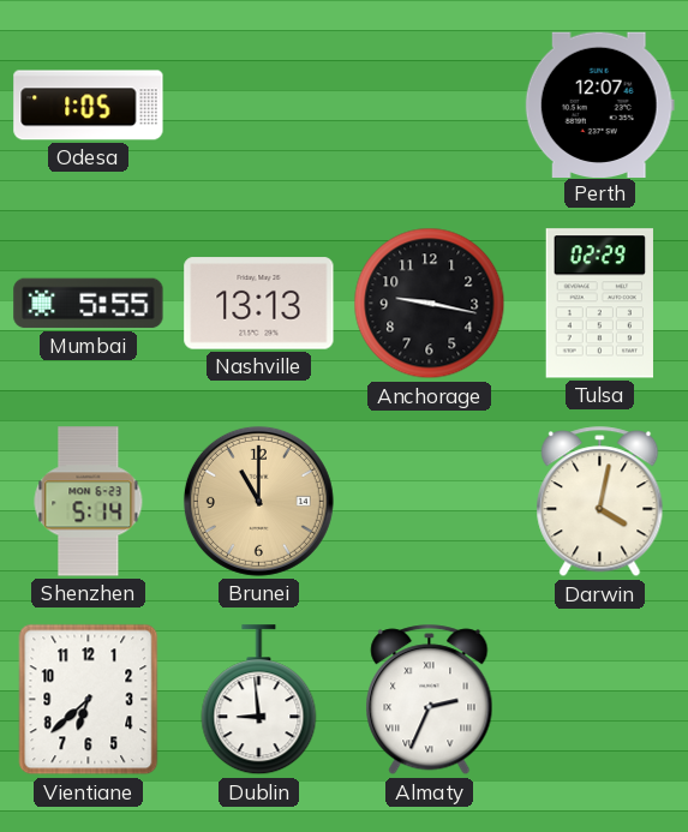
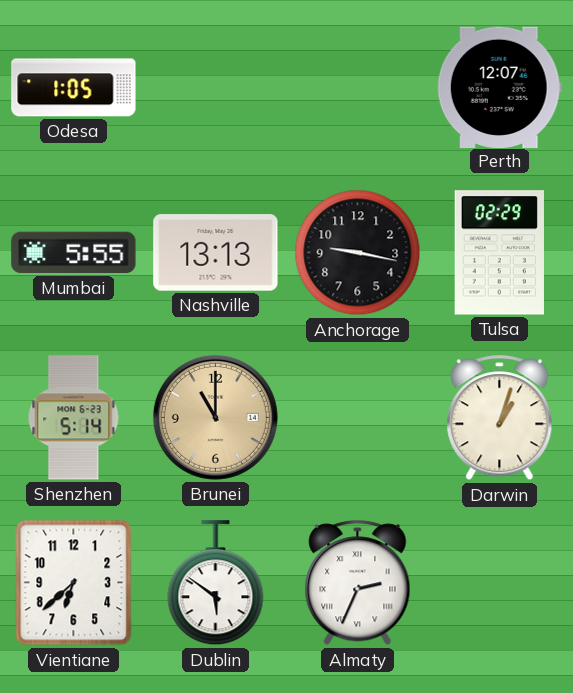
Darwin: 4:02 -> 1:03
Dublin: 8:59 -> 5:51
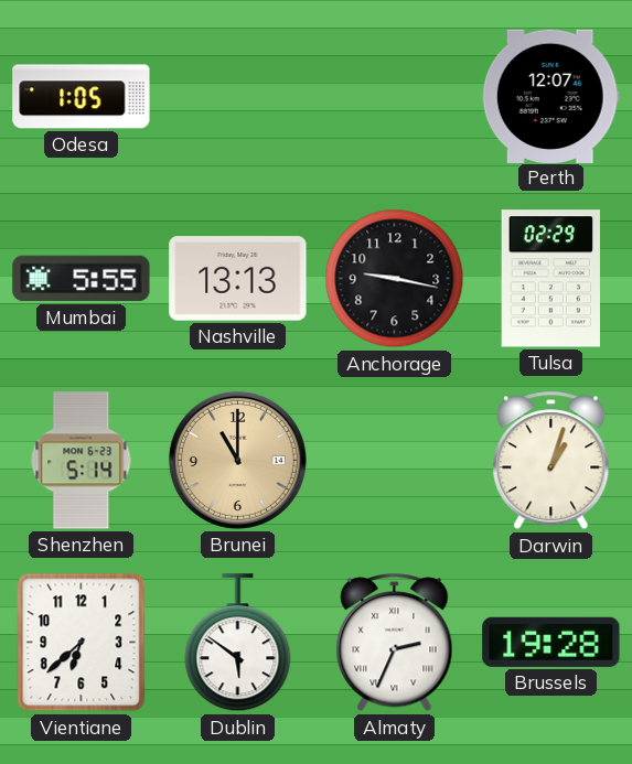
Brussels: none -> 19:28
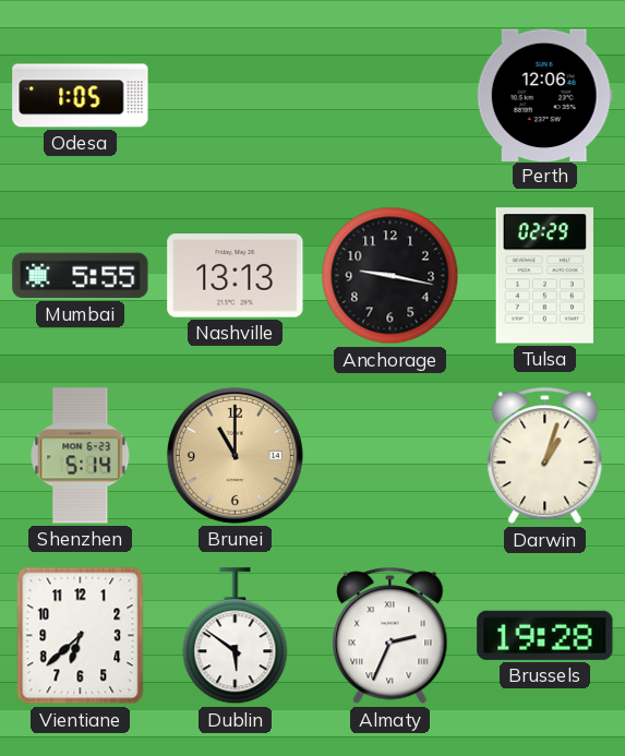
Perth: 12:07 -> 12:06
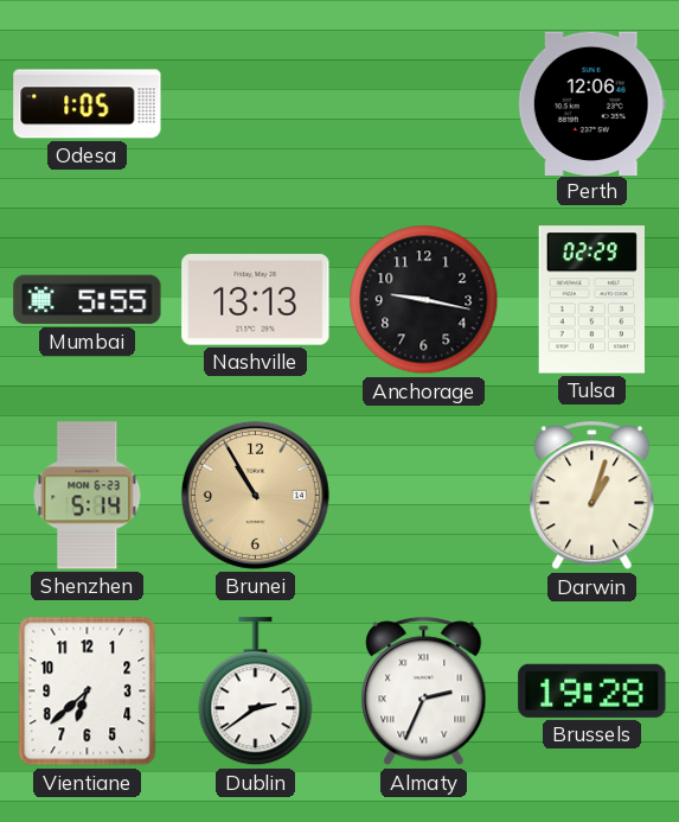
Brunei: 11:00 -> 10:55
Dublin: 5:51 -> 2:39
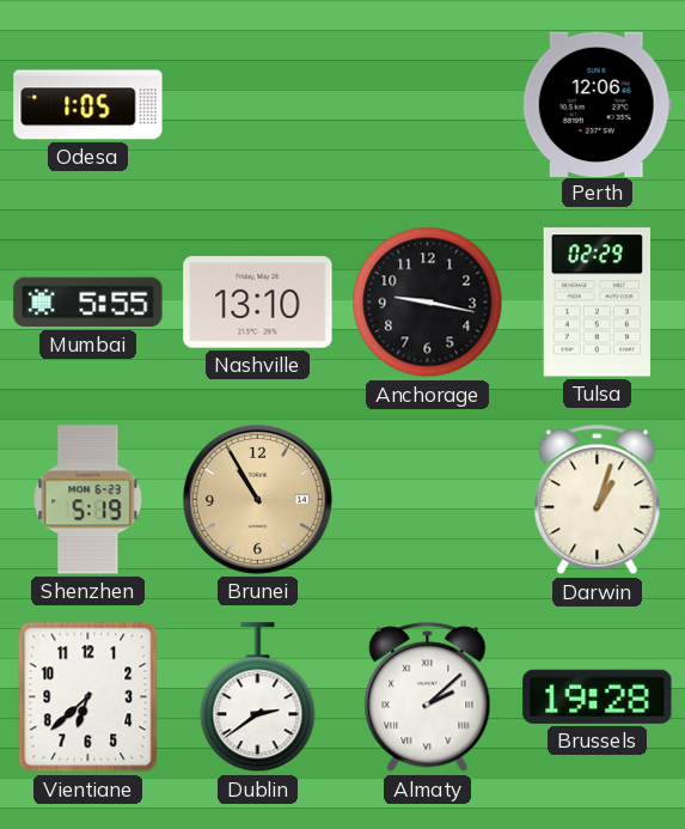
Nashville: 13:13 -> 13:10
Shenzhen: 5:14 -> 5:19
Almaty: 2:34 -> 2:08
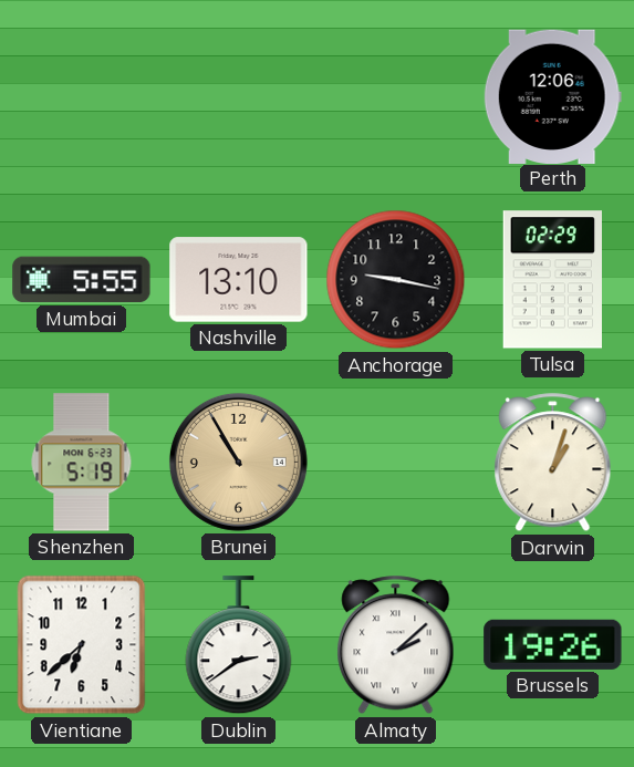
Odesa: 1:05 -> none
Brussels: 19:28 -> 19:26
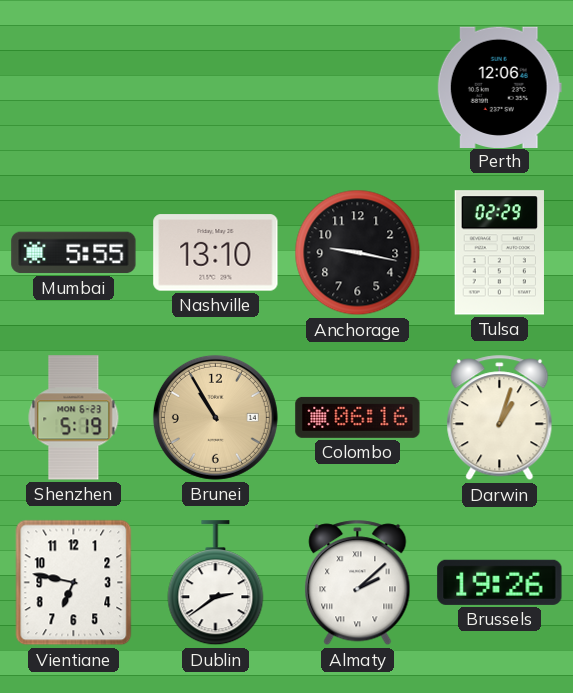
Colombo: none -> 06:16
Vientiane: 6:38 -> 6:47
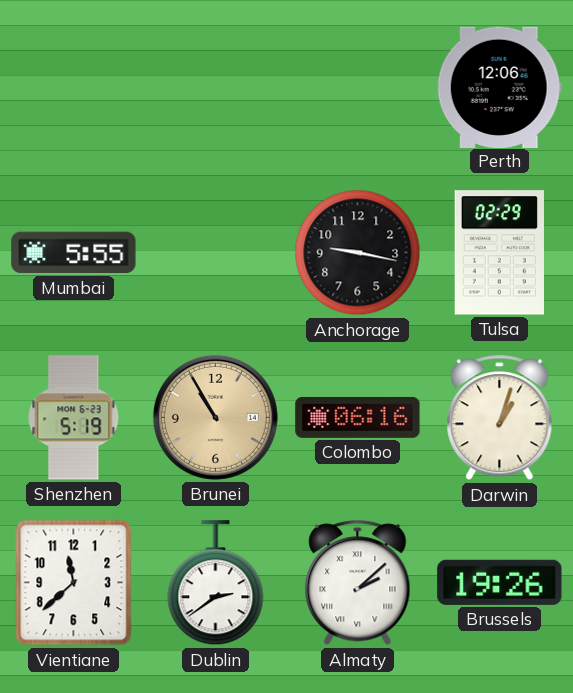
Nashville: 13:10 -> none
Vientiane: 6:47 -> 11:38
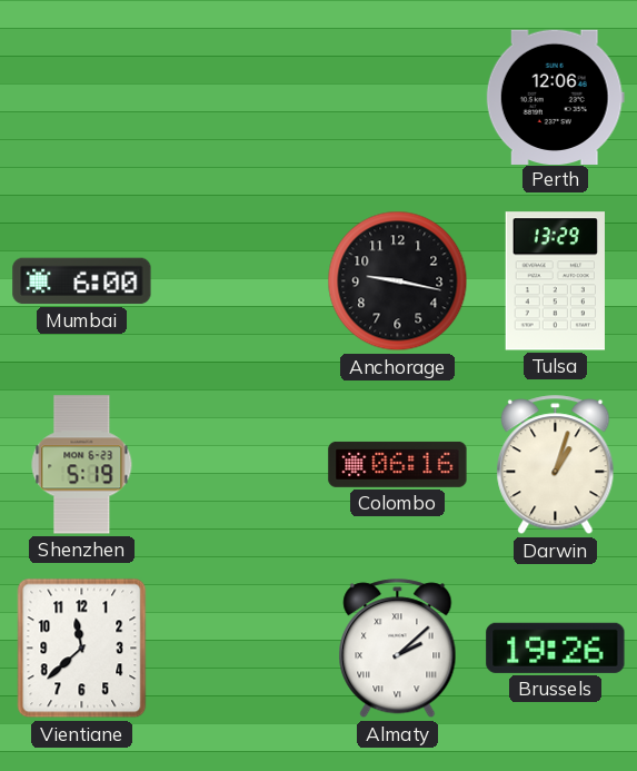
Mumbai: 5:55 -> 6:00
Tulsa: 02:29 -> 13:29
Brunei: 10:55 -> none
Dublin: 2:39 -> none
